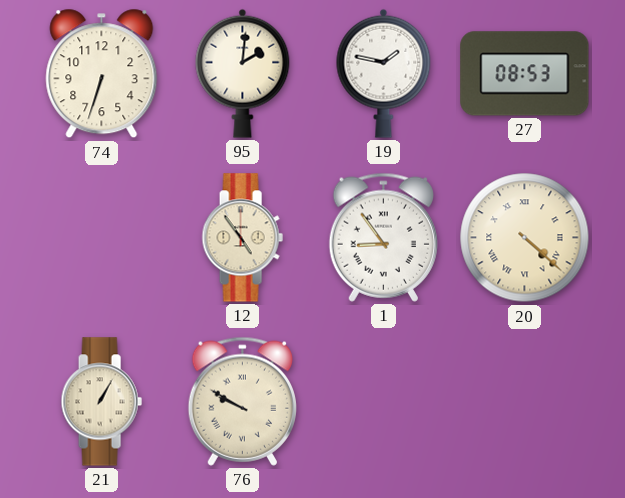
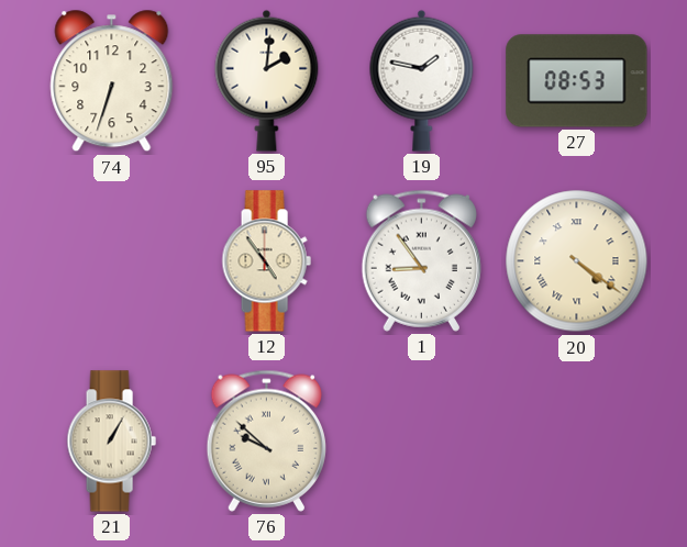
20: 4:22 -> 4:21
76: 9:50 -> 9:52
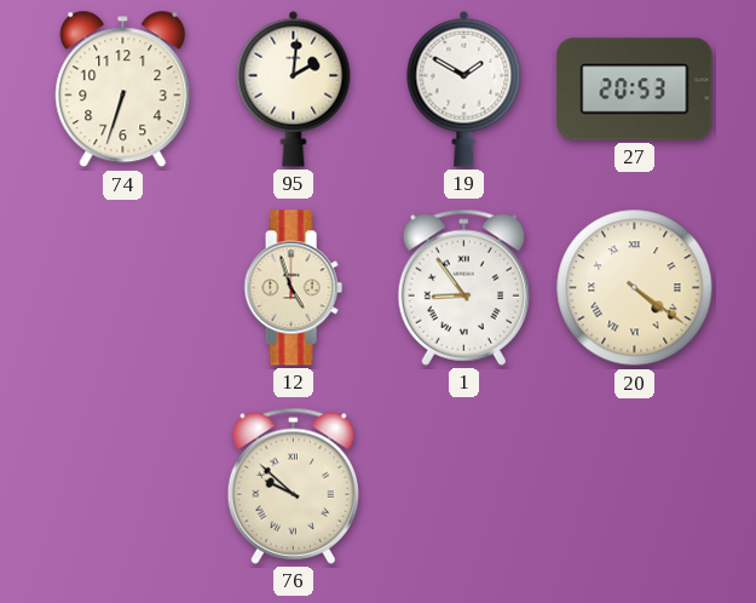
19: 1:47 -> 1:50
27: 08:53 -> 20:53
12: 4:54 -> 4:57
21: 1:05 -> none
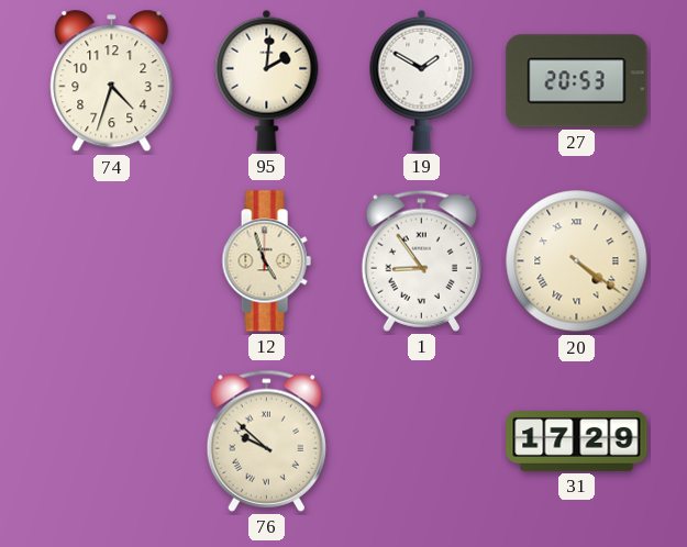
74: 6:33 -> 4:33
31: none -> 17:29
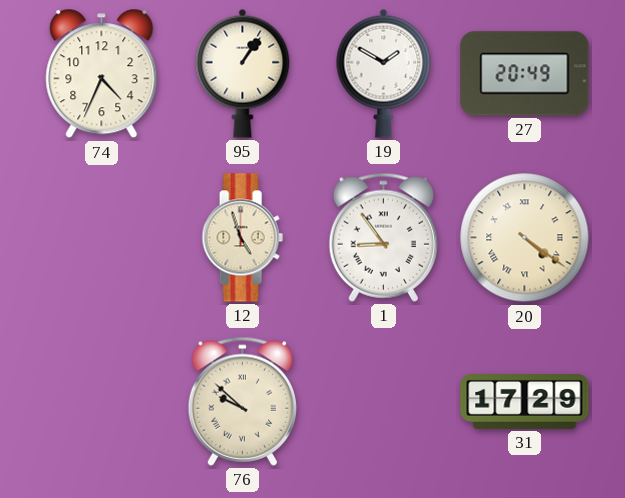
74: 4:33 -> 4:34
95: 2:01 -> 1:06
27: 20:53 -> 20:49
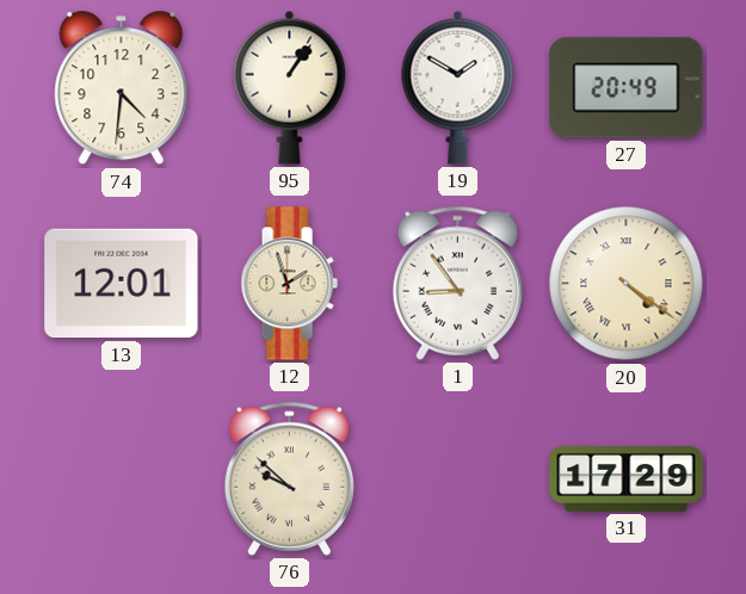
74: 4:34 -> 4:31
13: none -> 12:01
12: 4:57 -> 1:57
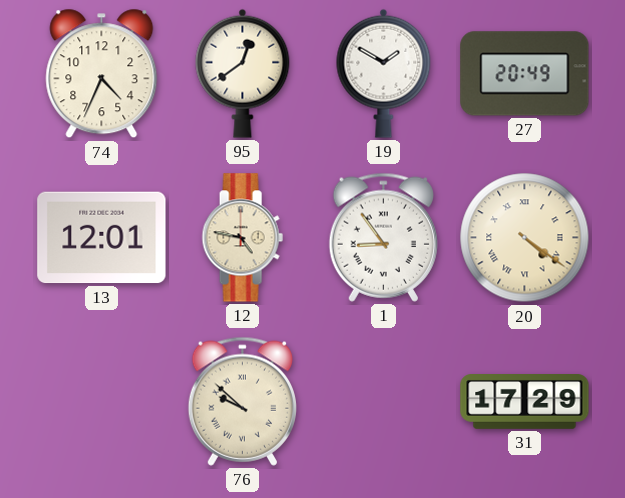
74: 4:31 -> 4:34
95: 1:06 -> 12:39
12: 1:57 -> 4:47
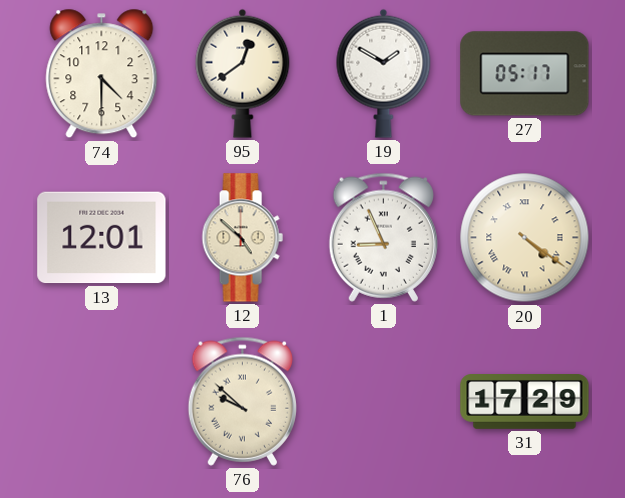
74: 4:34 -> 4:30
27: 20:49 -> 05:17
12: 4:47 -> 4:52
1: 8:54 -> 8:56
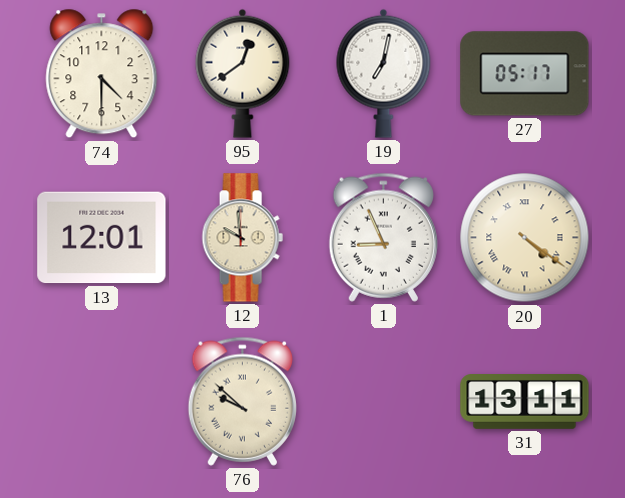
19: 1:50 -> 7:02
12: 4:52 -> 9:59
31: 17:29 -> 13:11
